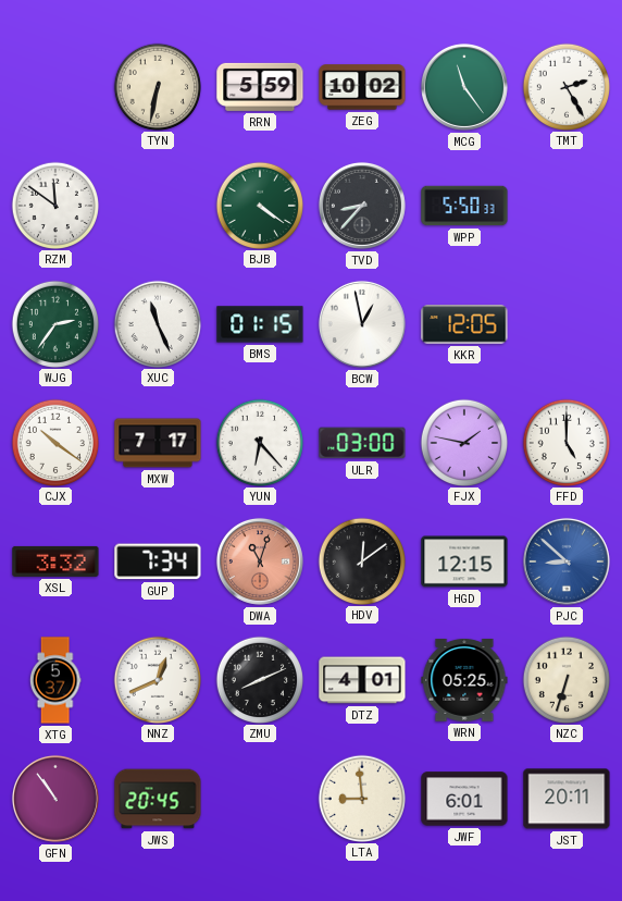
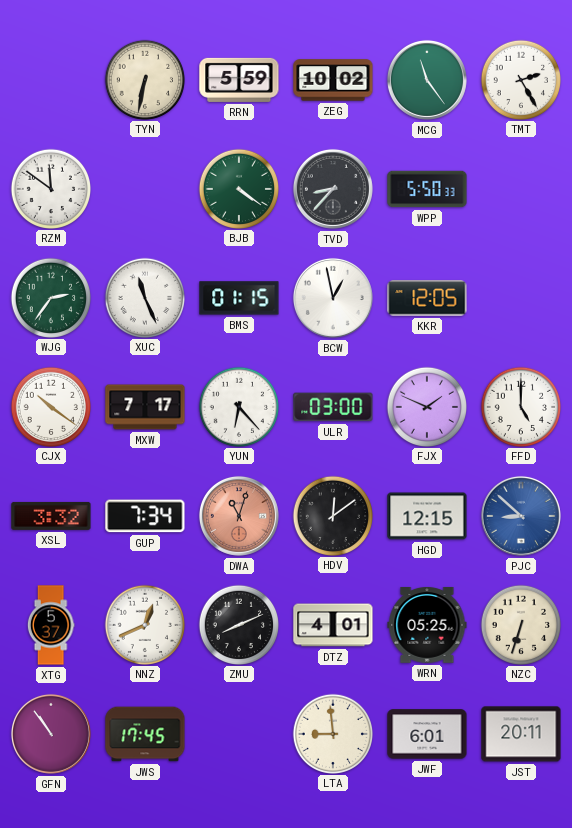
FJX: 1:47 -> 1:49
JWS: 20:45 -> 17:45
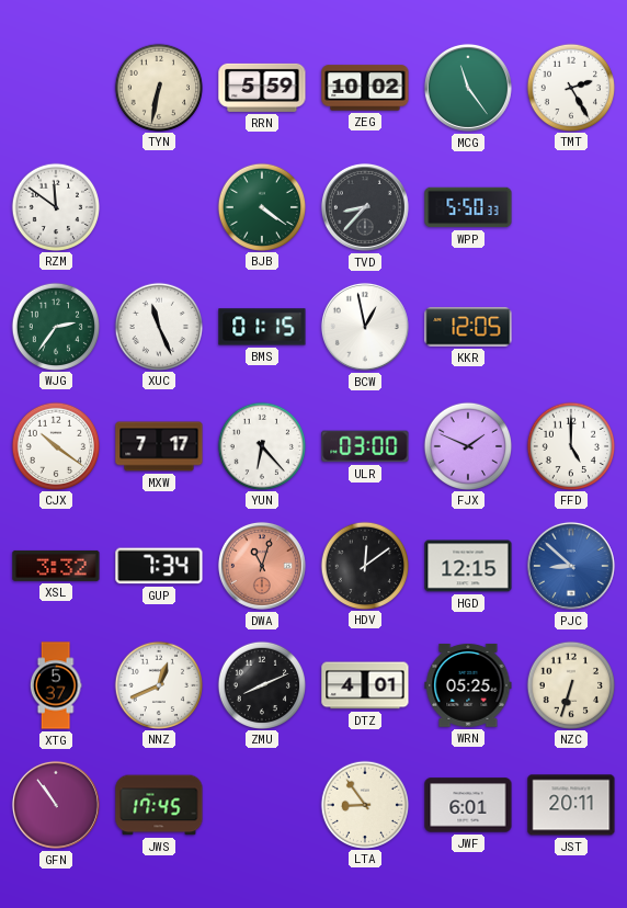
LTA: 8:59 -> 8:54
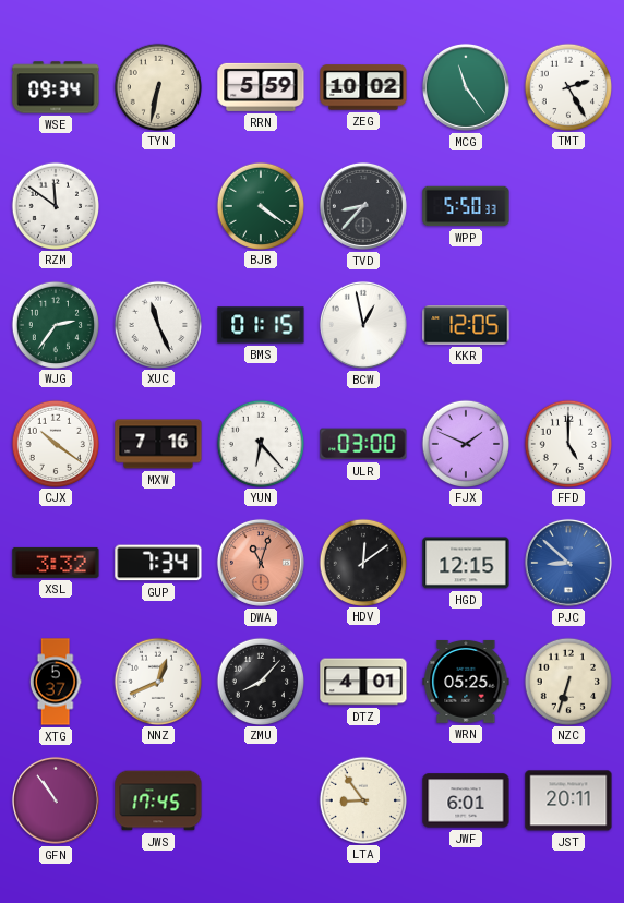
WSE: none -> 09:34
MXW: 7:17 -> 7:16
ZMU: 8:11 -> 8:07
